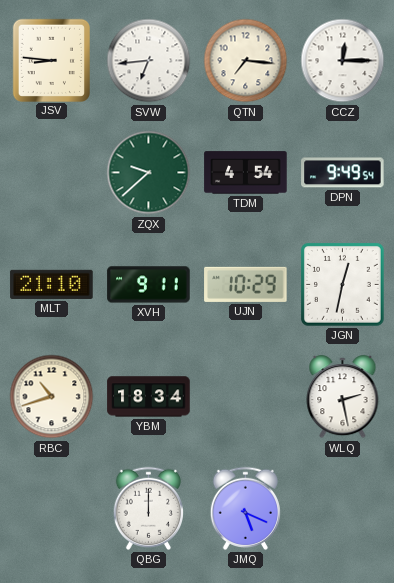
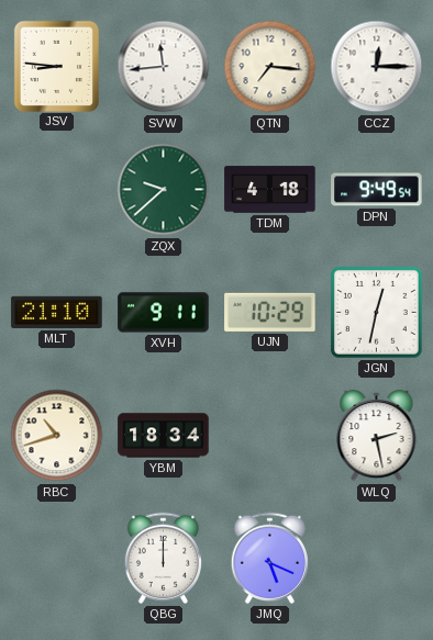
SVW: 6:44 -> 11:44
TDM: 4:54 -> 4:18
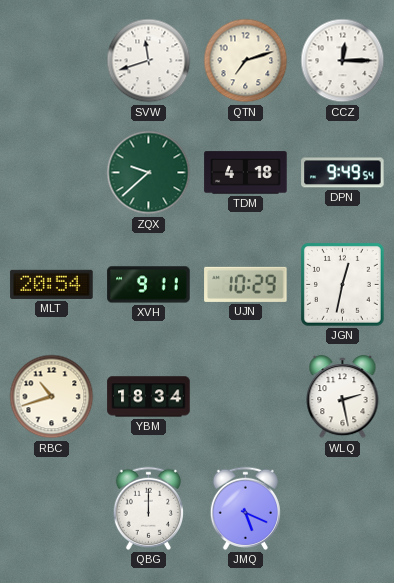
JSV: 8:46 -> none
SVW: 11:44 -> 11:42
QTN: 7:16 -> 7:12
MLT: 21:10 -> 20:54
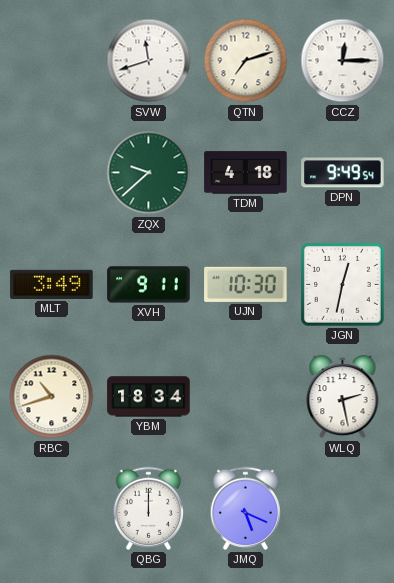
MLT: 20:54 -> 3:49
UJN: 10:29 -> 10:30
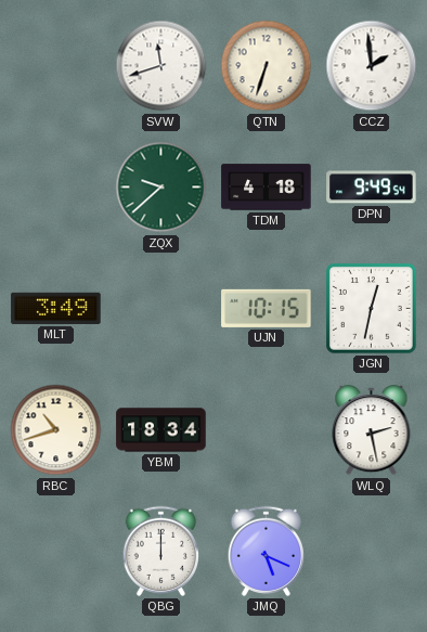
QTN: 7:12 -> 6:33
CCZ: 12:15 -> 1:59
XVH: 9:11 -> none
UJN: 10:30 -> 10:15
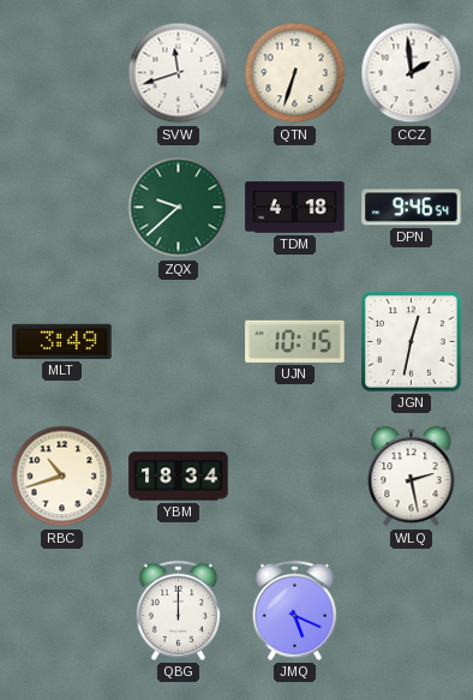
DPN: 9:49 -> 9:46
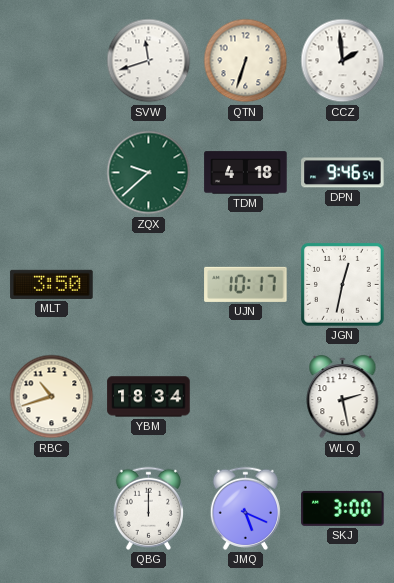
MLT: 3:49 -> 3:50
UJN: 10:15 -> 10:17
SKJ: none -> 3:00
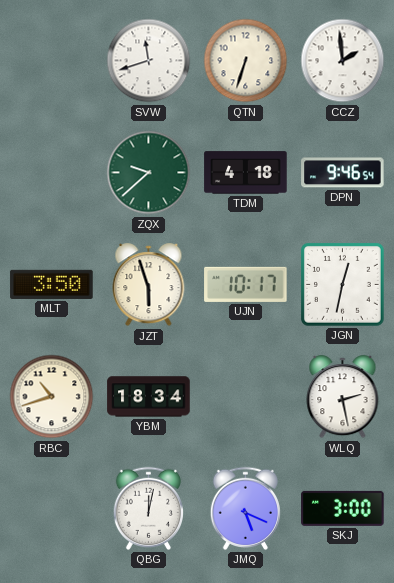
JZT: none -> 5:57
QBG: 12:00 -> 12:02
